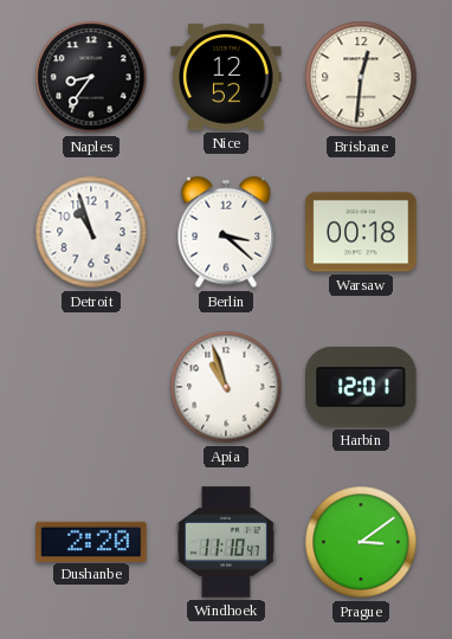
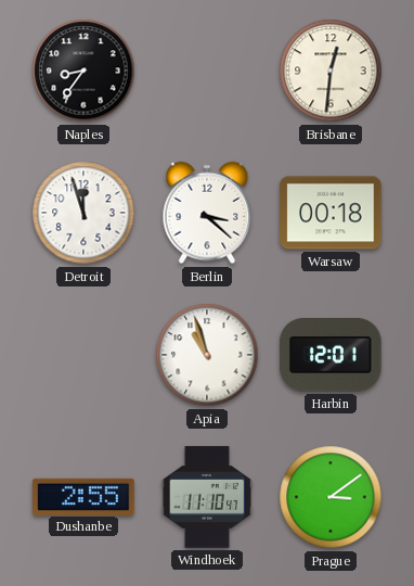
Nice: 12:52 -> none
Detroit: 10:57 -> 11:57
Dushanbe: 2:20 -> 2:55
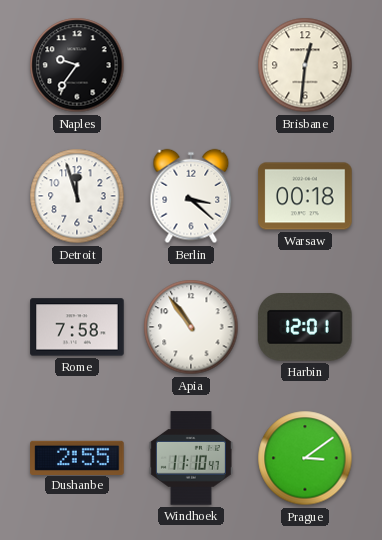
Naples: 8:36 -> 9:36
Rome: none -> 7:58
Apia: 10:57 -> 10:54
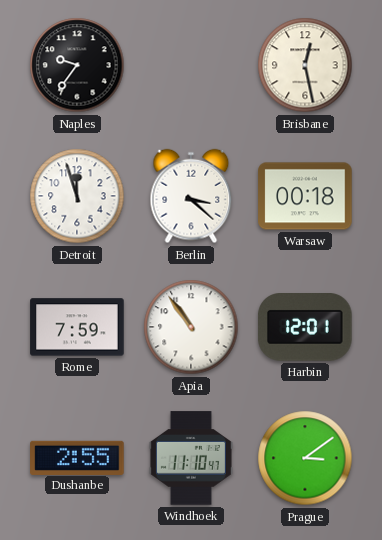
Brisbane: 12:31 -> 12:28
Rome: 7:58 -> 7:59
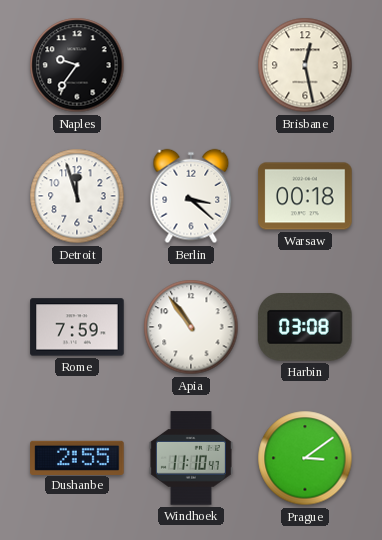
Harbin: 12:01 -> 03:08
